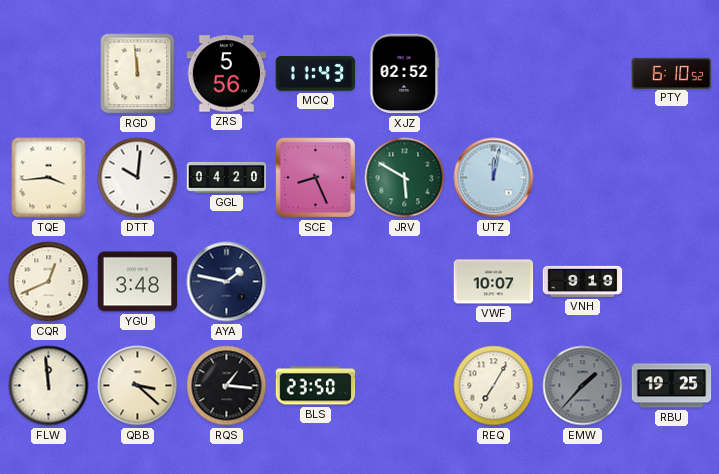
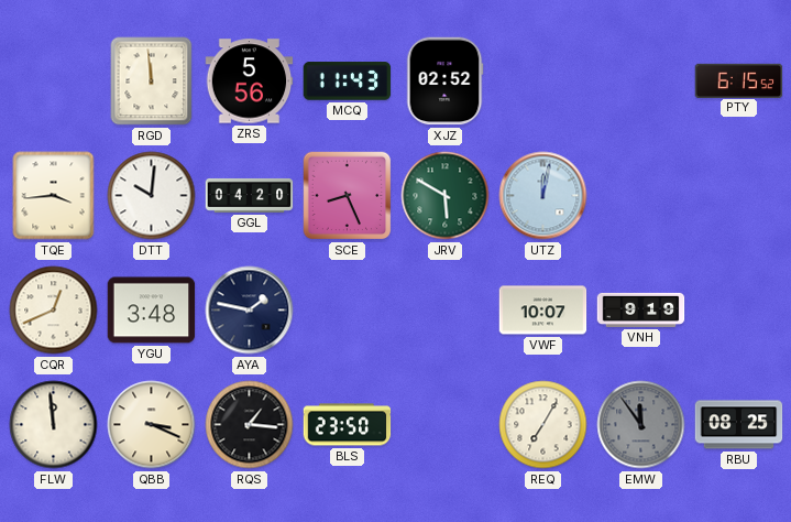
PTY: 6:10 -> 6:15
QBB: 3:22 -> 3:19
EMW: 1:37 -> 11:54
RBU: 19:25 -> 08:25
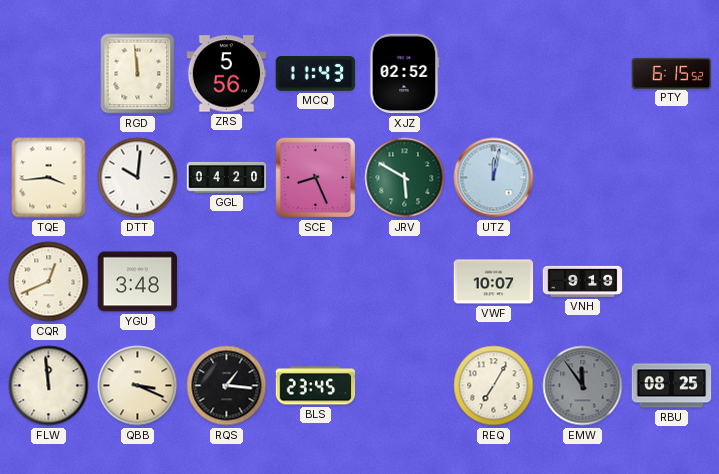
AYA: 1:47 -> none
BLS: 23:50 -> 23:45
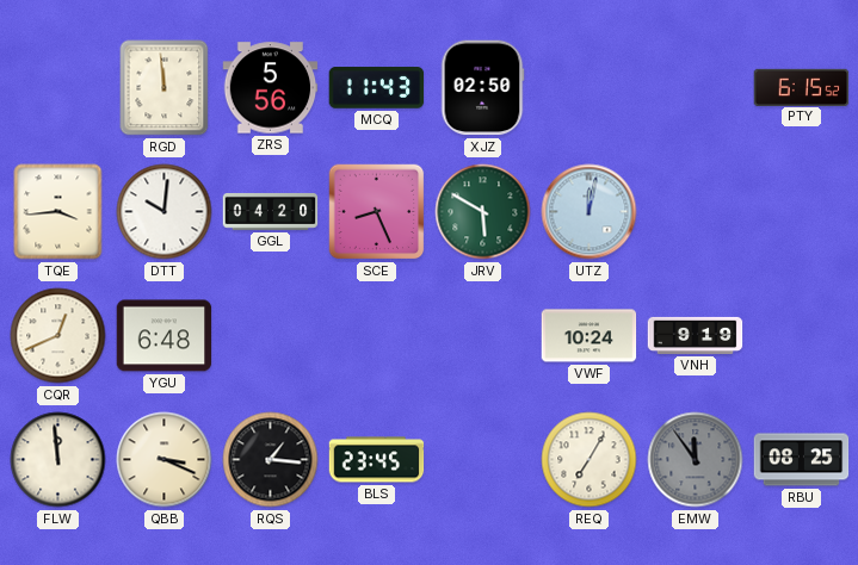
XJZ: 02:52 -> 02:50
YGU: 3:48 -> 6:48
VWF: 10:07 -> 10:24
